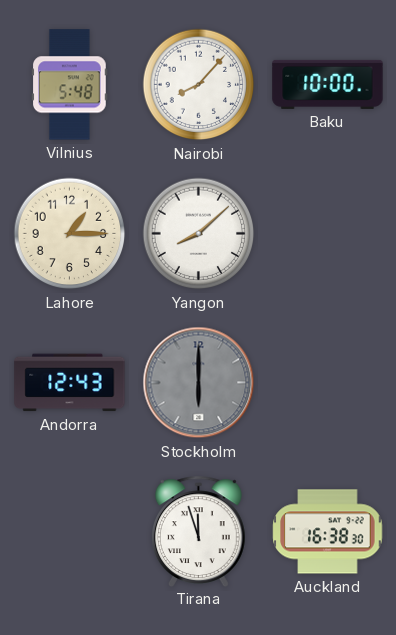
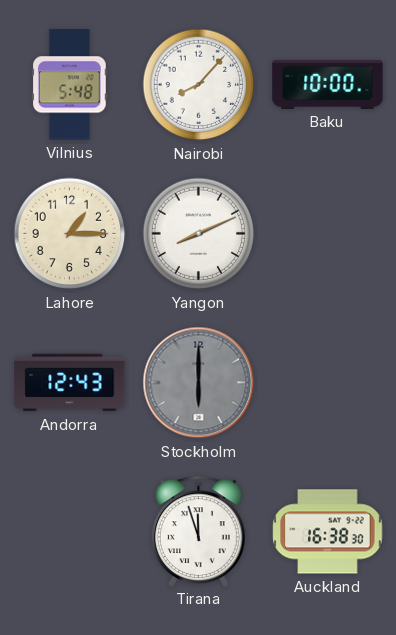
Yangon: 8:08 -> 8:11
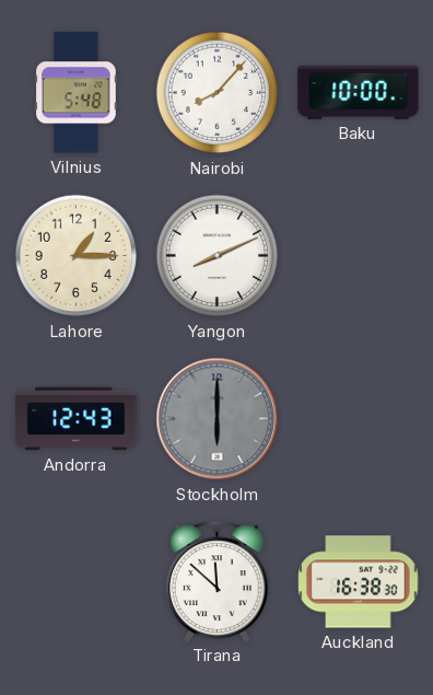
Tirana: 11:57 -> 11:52
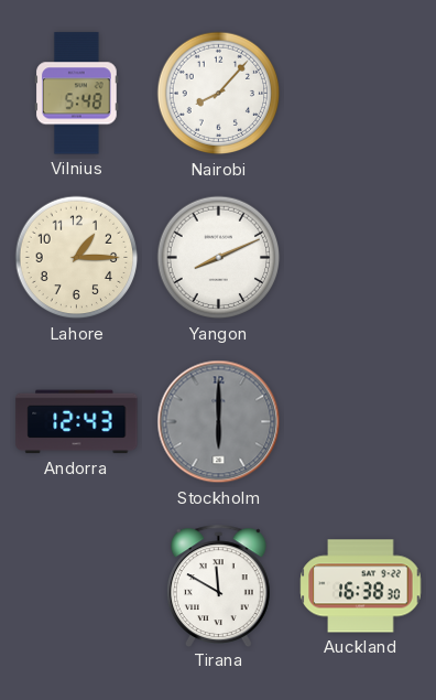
Baku: 10:00 -> none
Tirana: 11:52 -> 11:50
